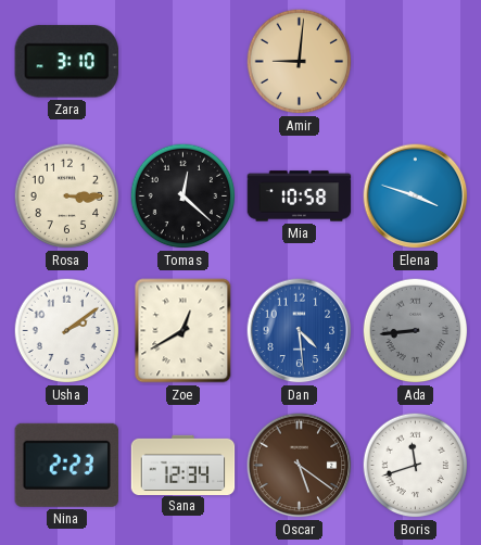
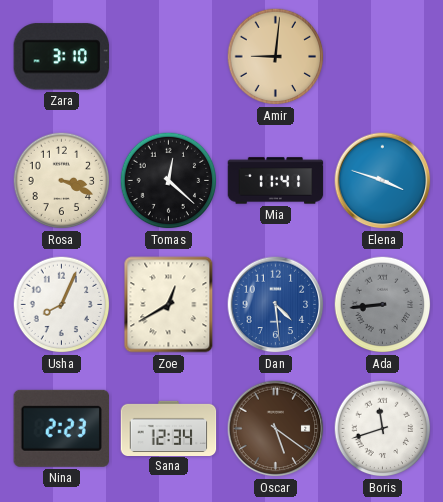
Rosa: 3:15 -> 3:19
Mia: 10:58 -> 11:41
Usha: 2:09 -> 8:04
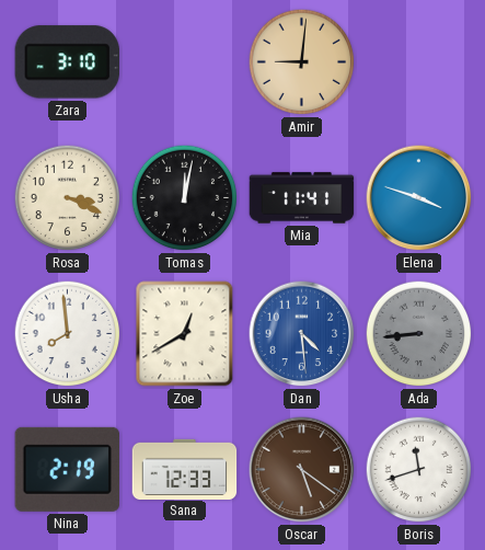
Tomas: 12:22 -> 12:02
Usha: 8:04 -> 7:59
Nina: 2:23 -> 2:19
Sana: 12:34 -> 12:33
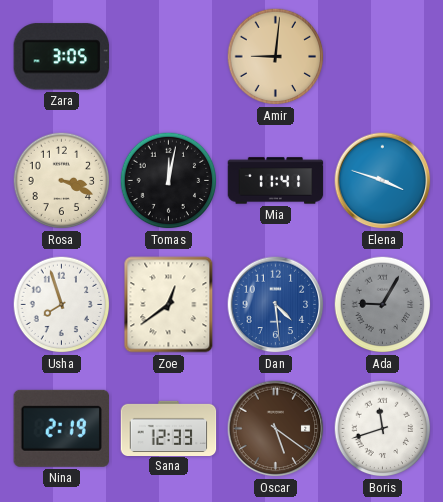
Zara: 3:10 -> 3:05
Usha: 7:59 -> 7:57
Zoe: 12:40 -> 12:39
Ada: 8:44 -> 9:05
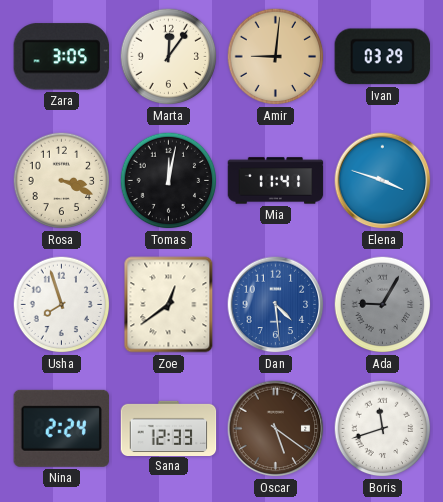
Marta: none -> 12:06
Ivan: none -> 03:29
Nina: 2:19 -> 2:24
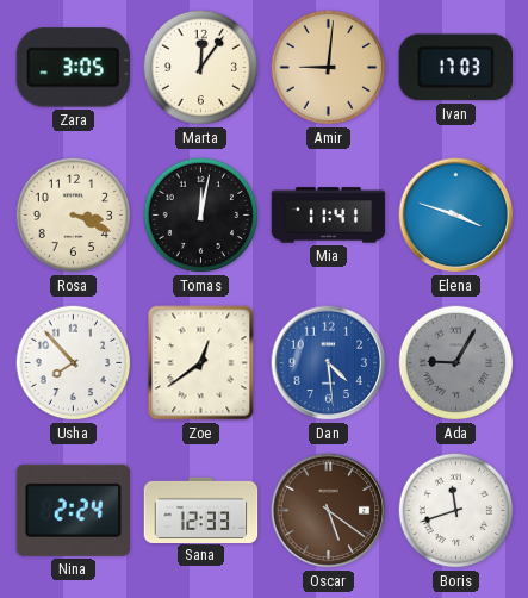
Ivan: 03:29 -> 17:03
Usha: 7:57 -> 7:53
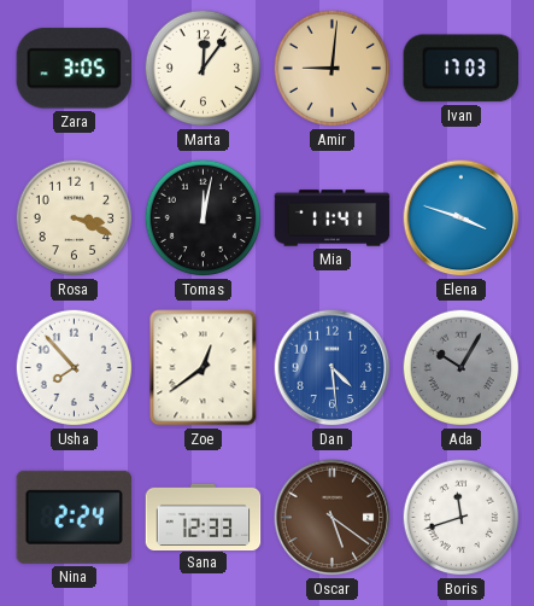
Ada: 9:05 -> 10:05
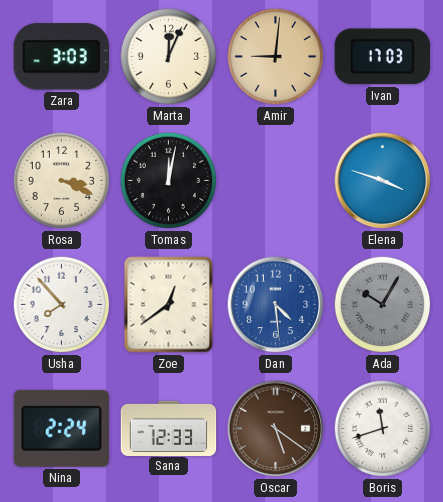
Zara: 3:05 -> 3:03
Marta: 12:06 -> 12:04
Mia: 11:41 -> none
